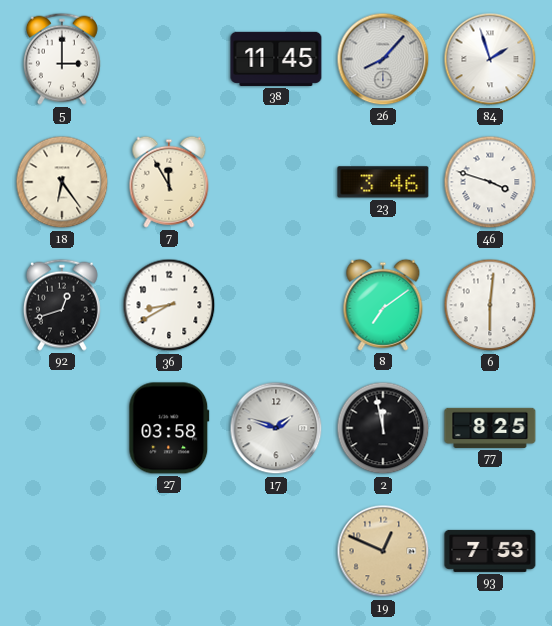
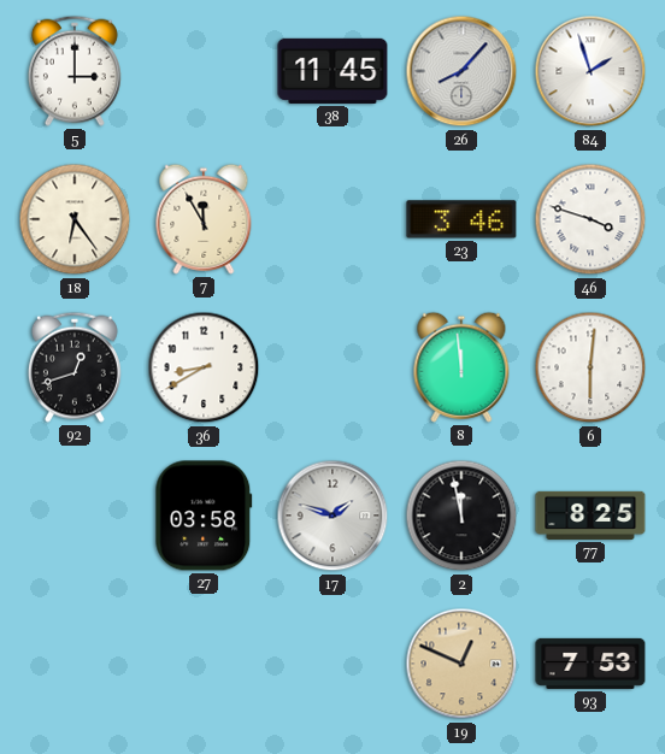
8: 7:09 -> 11:59
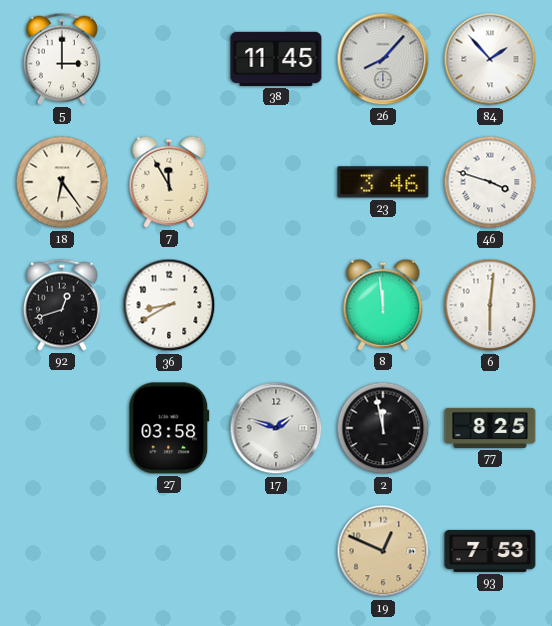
84: 1:57 -> 1:53
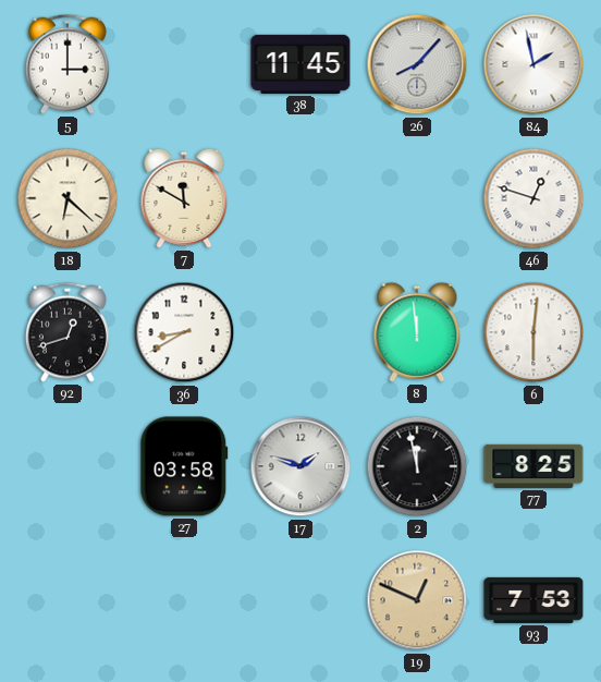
84: 1:53 -> 1:58
18: 6:24 -> 6:22
7: 11:55 -> 11:50
23: 3:46 -> none
46: 3:48 -> 12:48
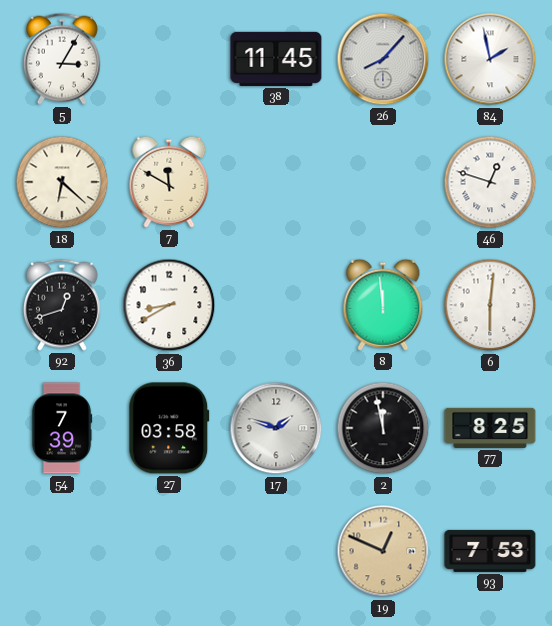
5: 3:00 -> 3:05
54: none -> 7:39
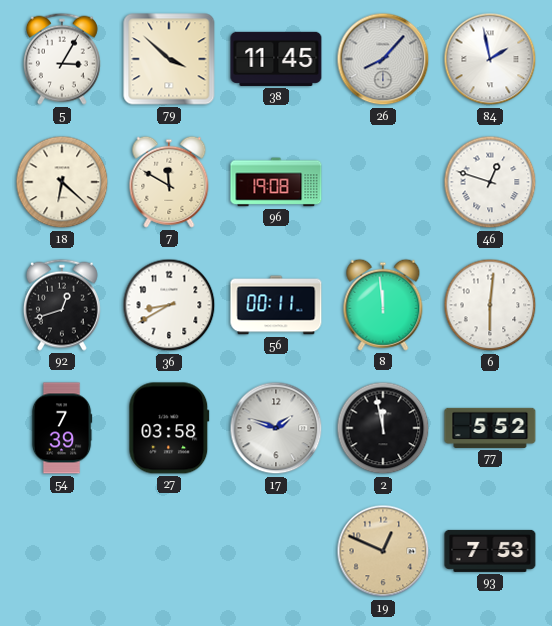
79: none -> 3:52
96: none -> 19:08
56: none -> 00:11
77: 8:25 -> 5:52
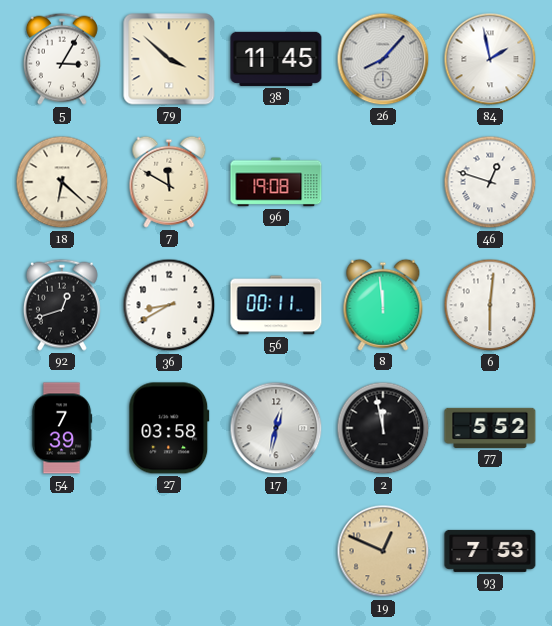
17: 1:48 -> 12:32
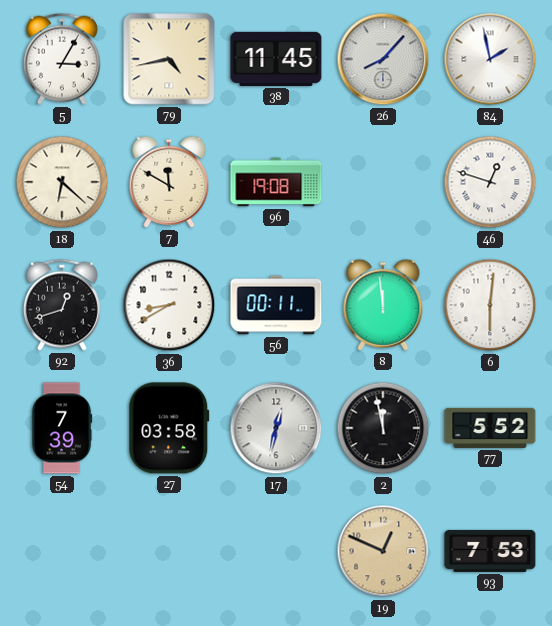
79: 3:52 -> 4:43
